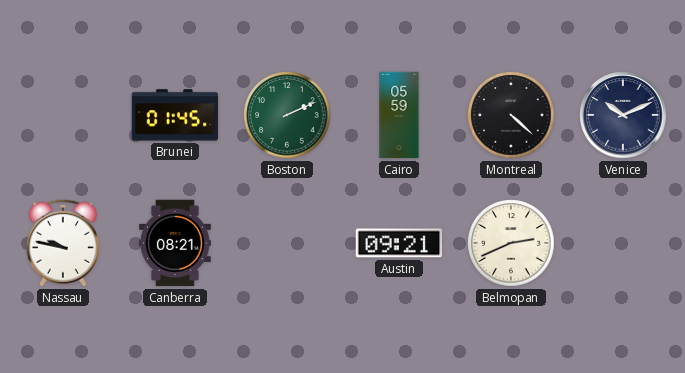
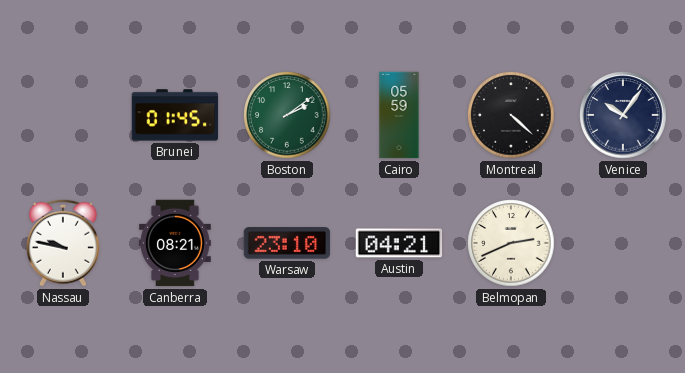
Boston: 2:11 -> 2:09
Venice: 10:11 -> 10:06
Warsaw: none -> 23:10
Austin: 09:21 -> 04:21
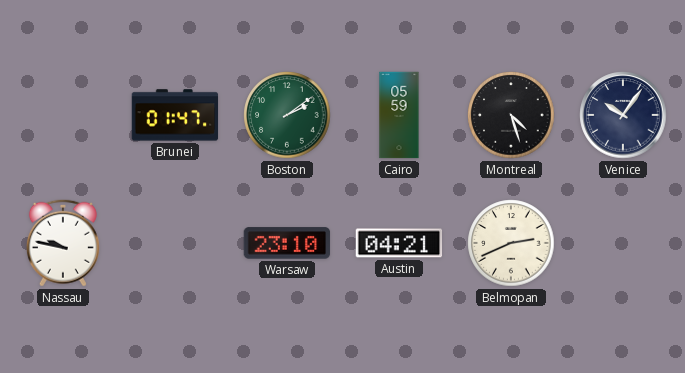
Brunei: 01:45 -> 01:47
Montreal: 4:22 -> 4:27
Canberra: 08:21 -> none
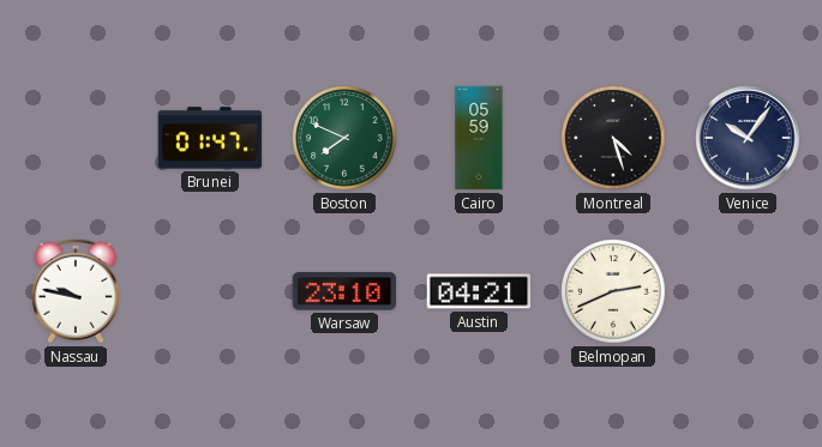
Boston: 2:09 -> 7:49
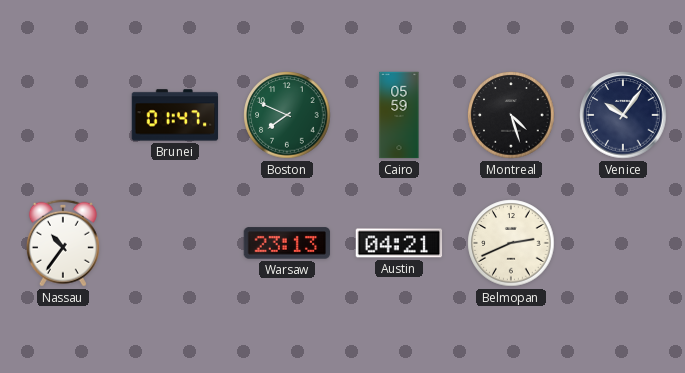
Nassau: 9:47 -> 10:36
Warsaw: 23:10 -> 23:13
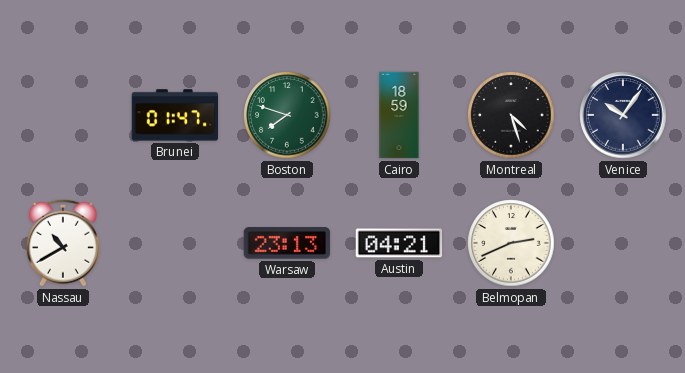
Boston: 7:49 -> 7:48
Cairo: 05:59 -> 18:59
Nassau: 10:36 -> 10:40
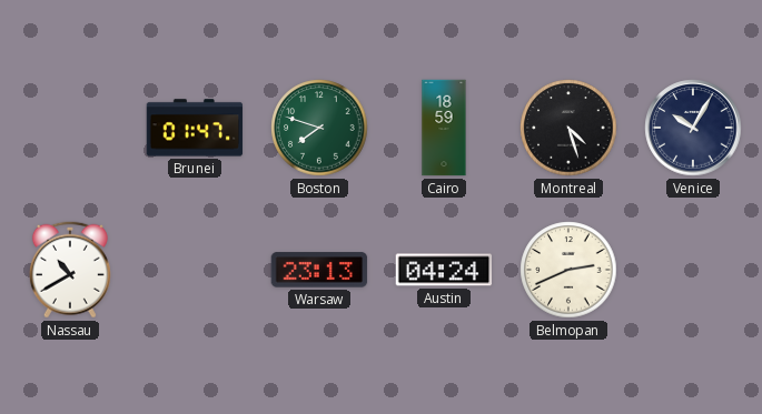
Venice: 10:06 -> 10:05
Austin: 04:21 -> 04:24
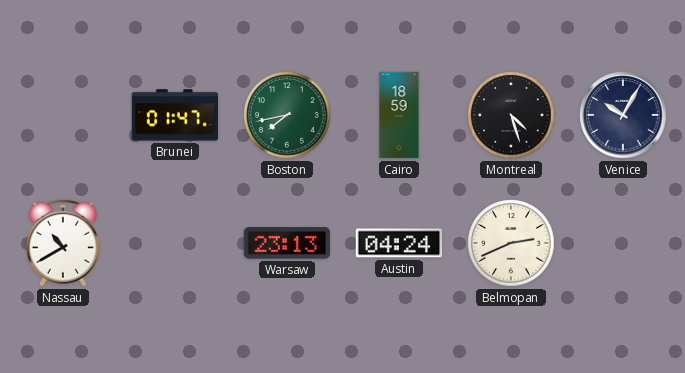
Boston: 7:48 -> 7:43
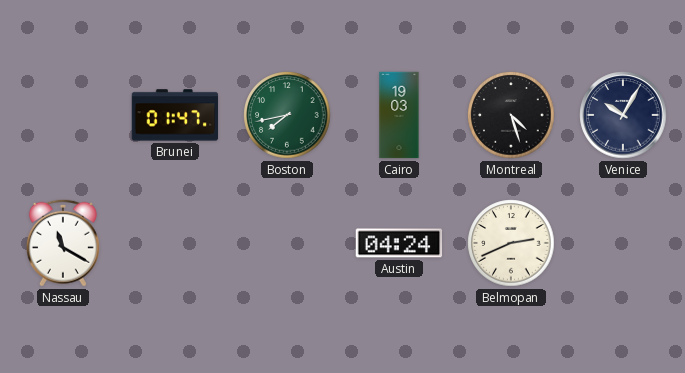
Cairo: 18:59 -> 19:03
Nassau: 10:40 -> 11:20
Warsaw: 23:13 -> none
